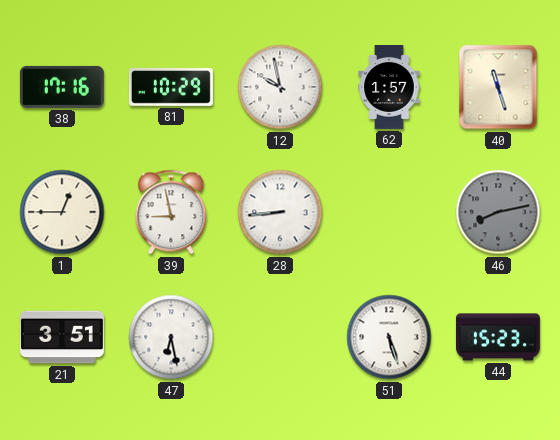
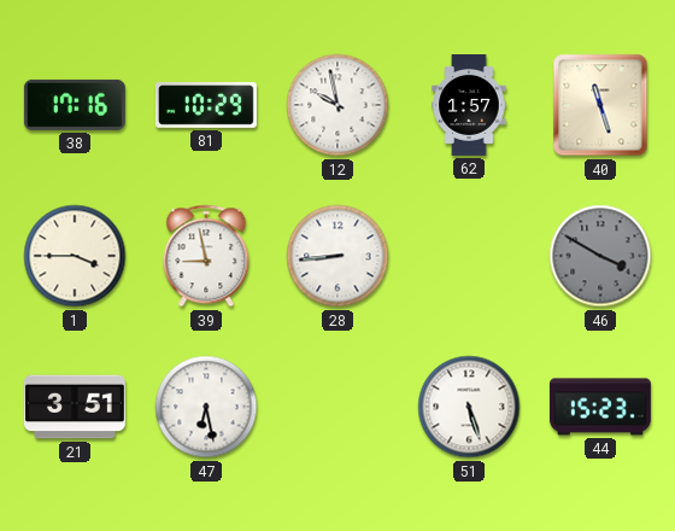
1: 12:45 -> 3:45
46: 8:13 -> 3:50
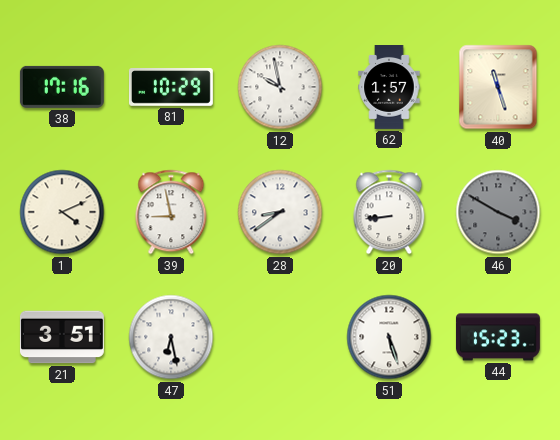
1: 3:45 -> 4:11
28: 8:44 -> 8:39
20: none -> 8:44
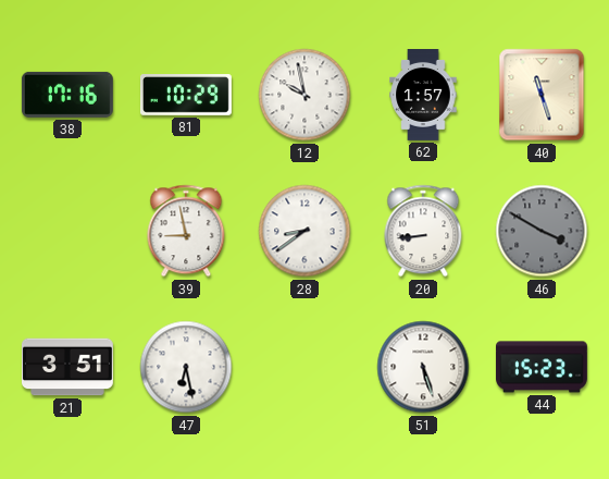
1: 4:11 -> none
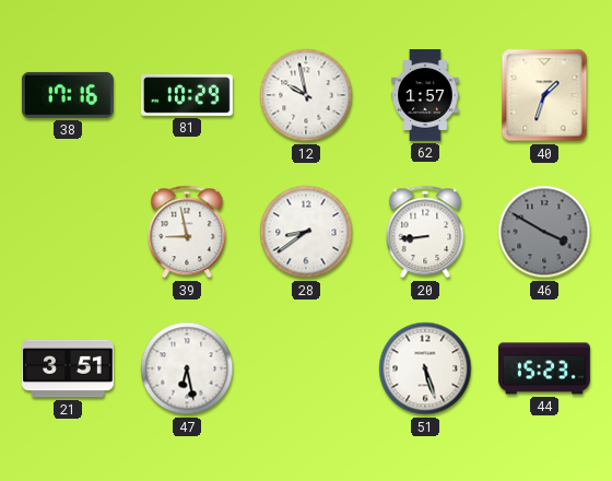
40: 11:27 -> 1:33
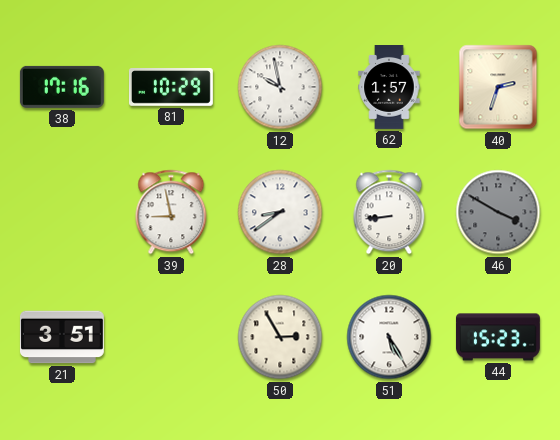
40: 1:33 -> 2:33
47: 6:28 -> none
50: none -> 2:55
51: 5:27 -> 5:25
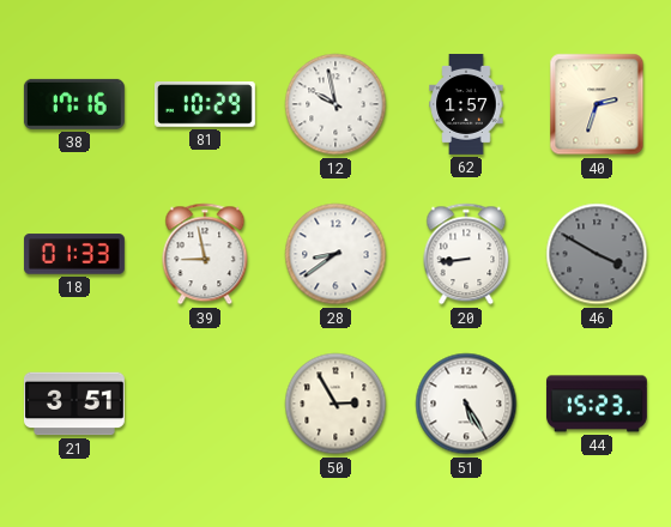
18: none -> 01:33
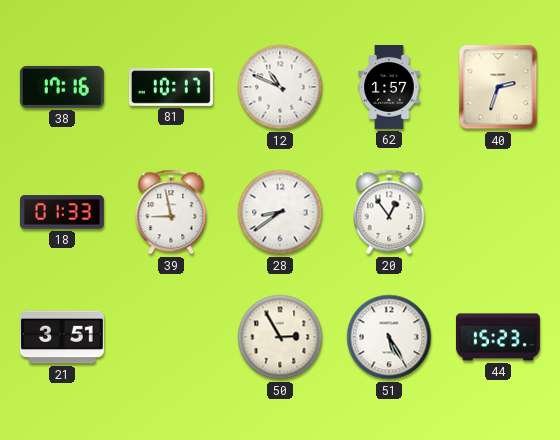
81: 10:29 -> 10:17
12: 9:58 -> 10:49
20: 8:44 -> 12:54
46: 3:50 -> none
